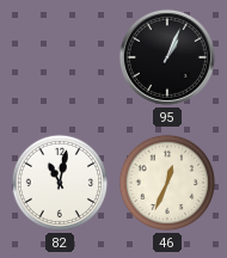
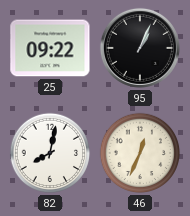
25: none -> 09:22
82: 11:02 -> 8:02
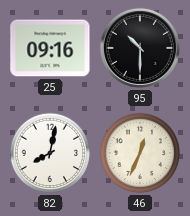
25: 09:22 -> 09:16
95: 1:04 -> 10:30
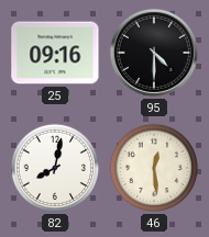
95: 10:30 -> 4:30
46: 12:34 -> 12:29
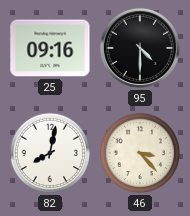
46: 12:29 -> 3:23
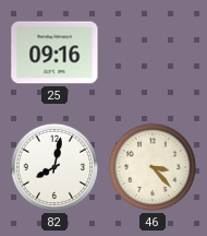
95: 4:30 -> none
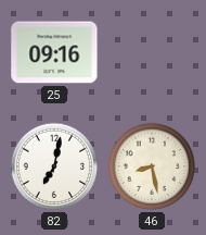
82: 8:02 -> 7:02
46: 3:23 -> 8:28
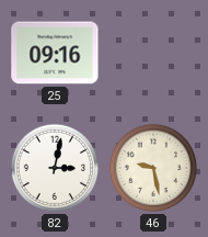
82: 7:02 -> 3:02
46: 8:28 -> 9:28
